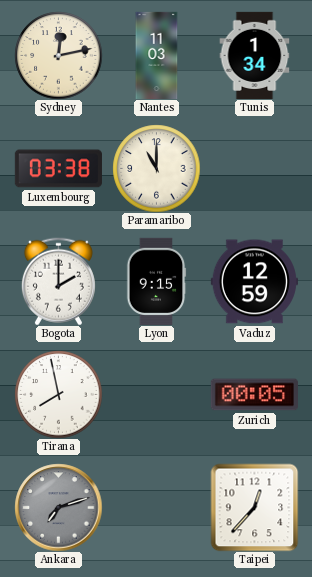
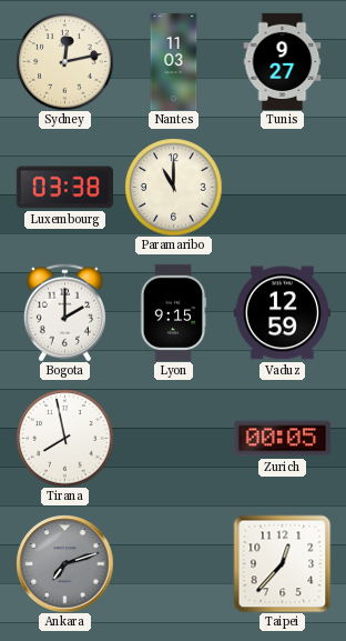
Tunis: 1:34 -> 9:27
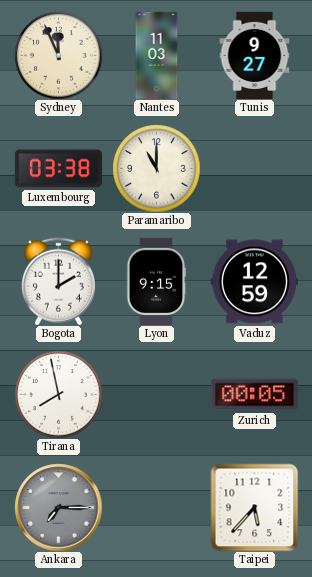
Sydney: 12:13 -> 11:56
Ankara: 7:12 -> 7:15
Taipei: 12:37 -> 5:37
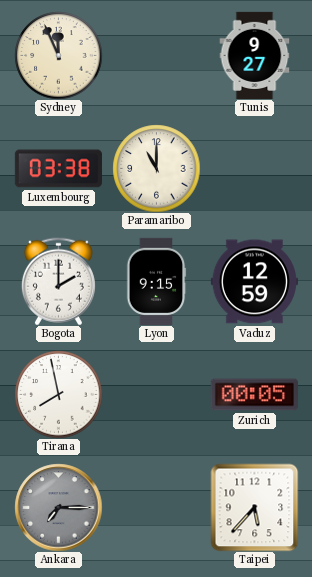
Nantes: 11:03 -> none
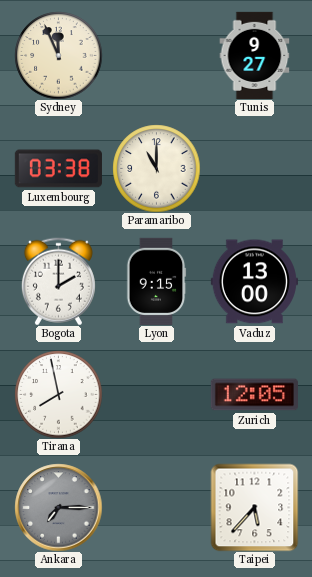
Vaduz: 12:59 -> 13:00
Zurich: 00:05 -> 12:05
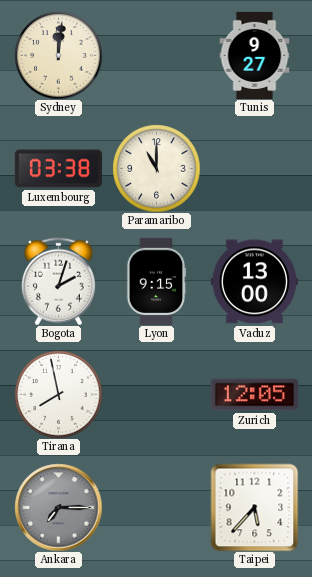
Sydney: 11:56 -> 12:01
Bogota: 2:00 -> 2:03
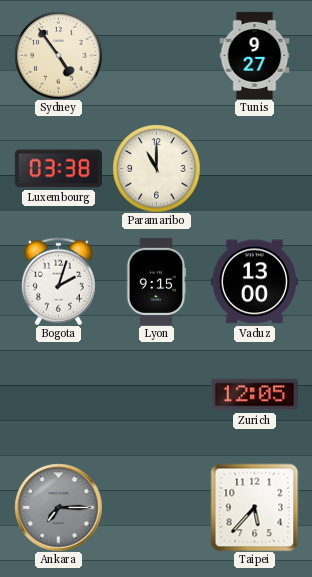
Sydney: 12:01 -> 4:54
Tirana: 7:58 -> none
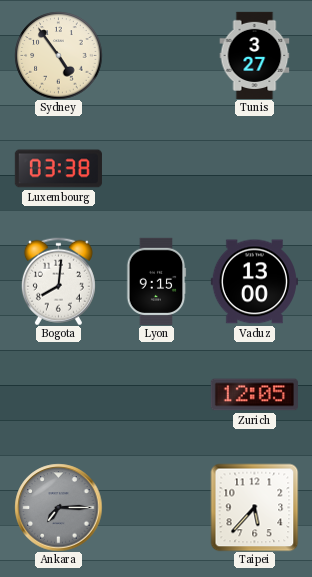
Tunis: 9:27 -> 3:27
Paramaribo: 11:00 -> none
Bogota: 2:03 -> 8:01
